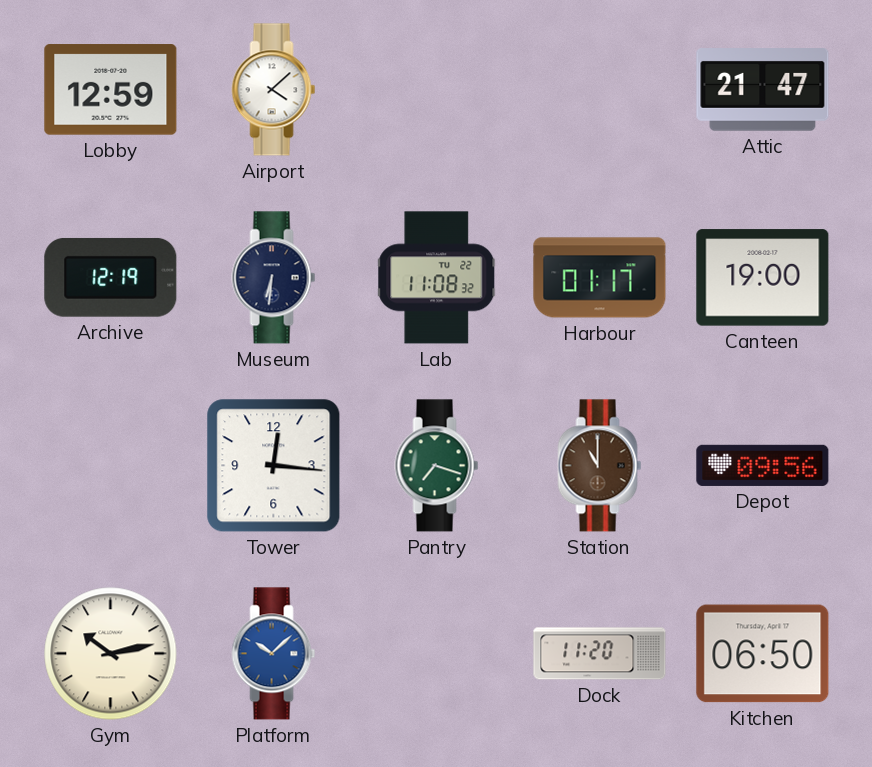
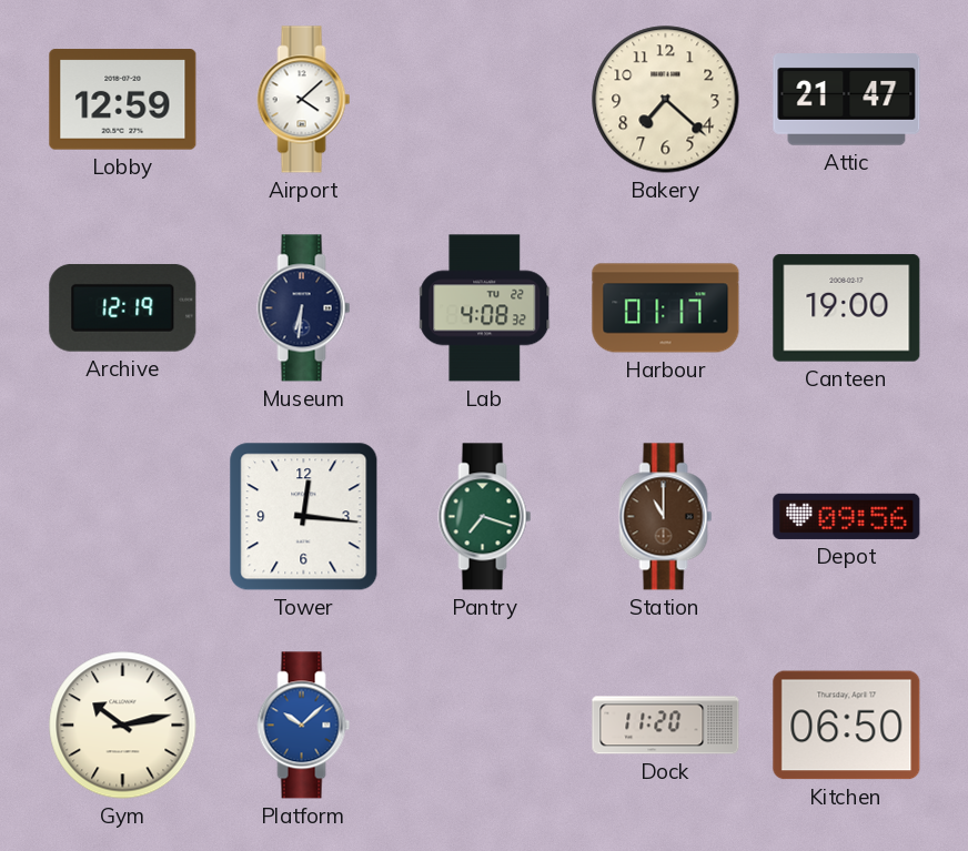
Bakery: none -> 7:22
Lab: 11:08 -> 4:08
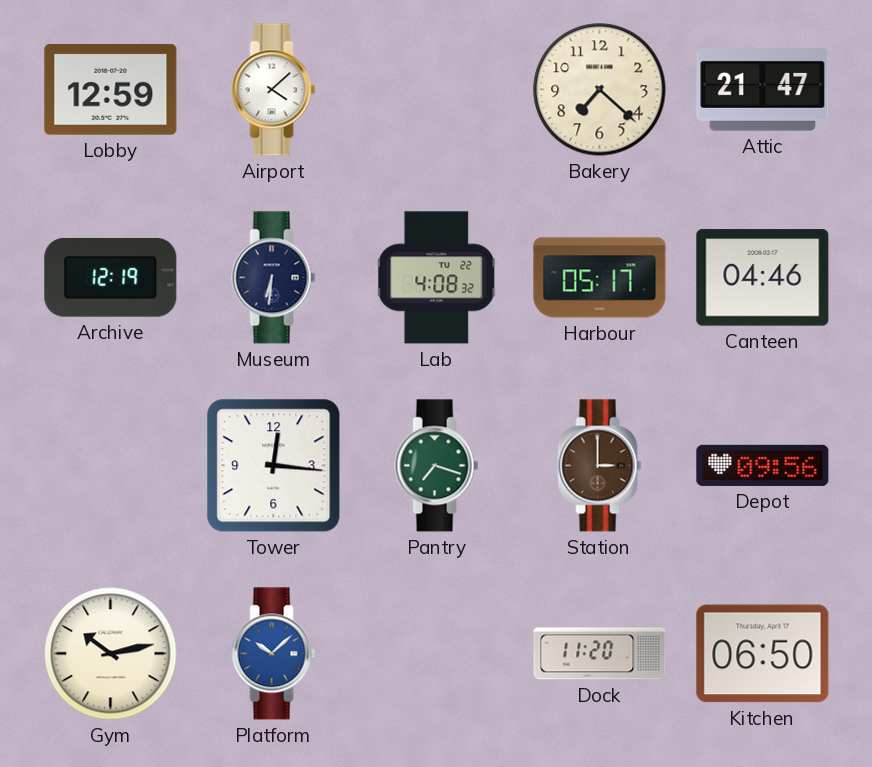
Harbour: 01:17 -> 05:17
Canteen: 19:00 -> 04:46
Station: 11:00 -> 3:00
